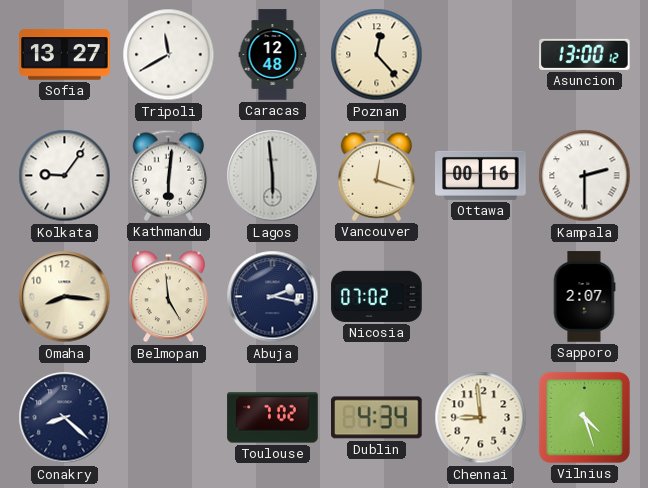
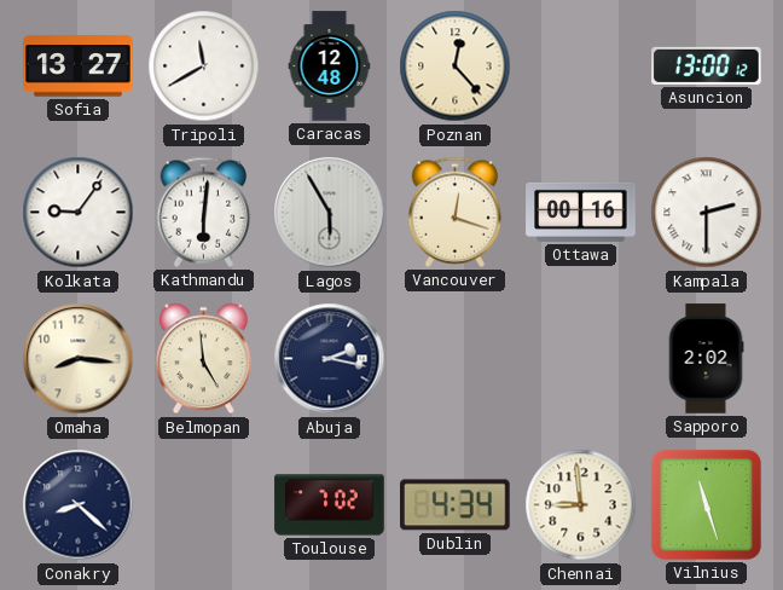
Lagos: 5:59 -> 5:55
Nicosia: 07:02 -> none
Sapporo: 2:07 -> 2:02
Vilnius: 4:27 -> 11:27
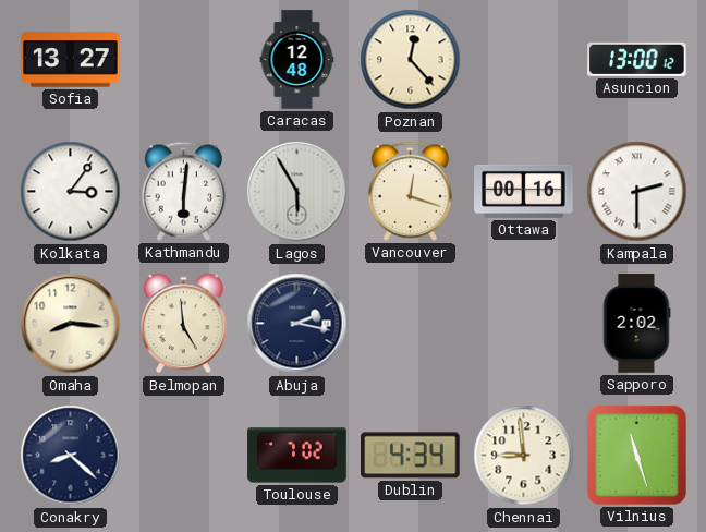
Tripoli: 11:40 -> none
Kolkata: 9:06 -> 3:06
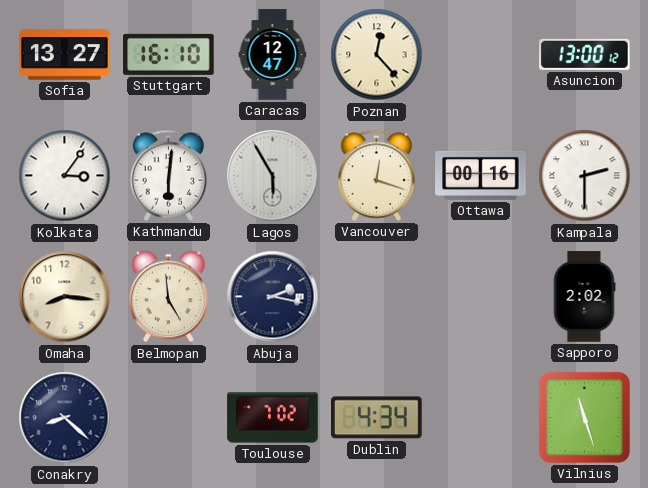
Stuttgart: none -> 16:10
Caracas: 12:48 -> 12:47
Chennai: 8:59 -> none
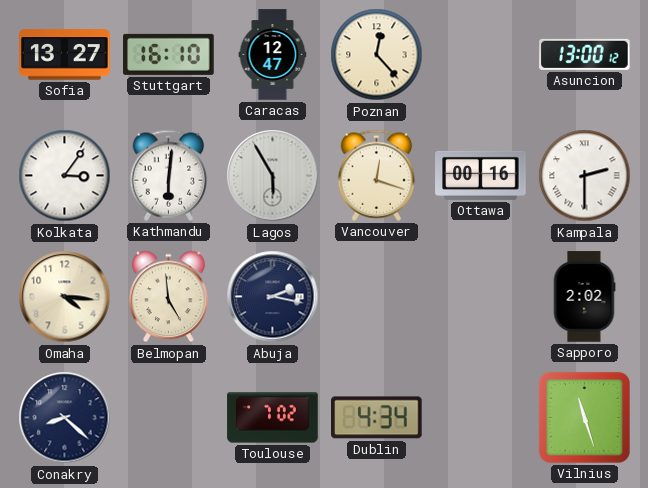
Omaha: 8:16 -> 4:16
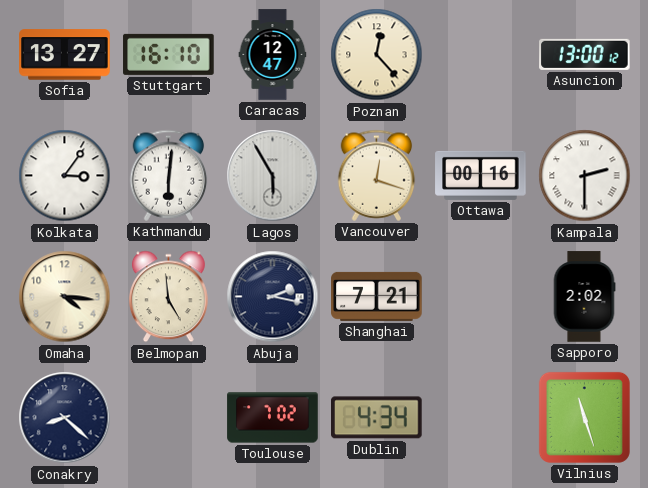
Shanghai: none -> 7:21
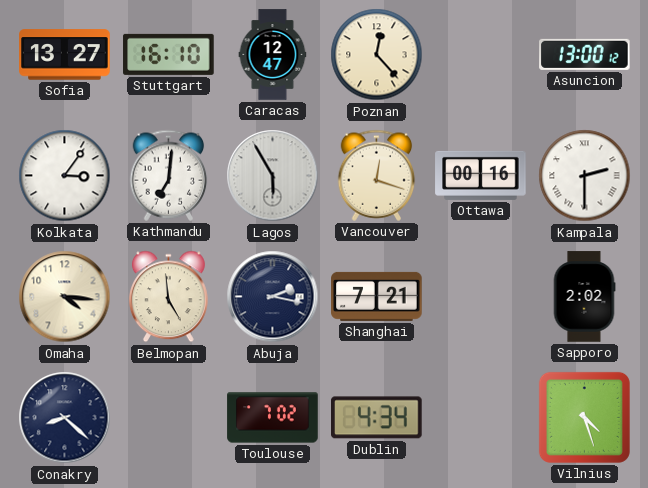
Kathmandu: 6:01 -> 7:01
Vilnius: 11:27 -> 4:27
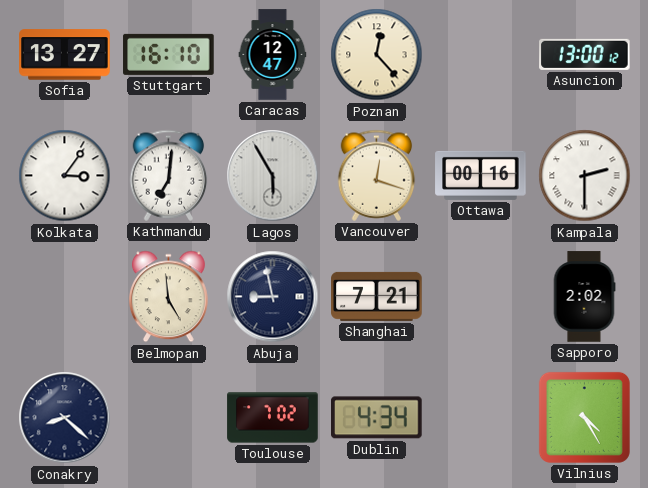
Omaha: 4:16 -> none
Abuja: 2:17 -> 8:58
Vilnius: 4:27 -> 4:25
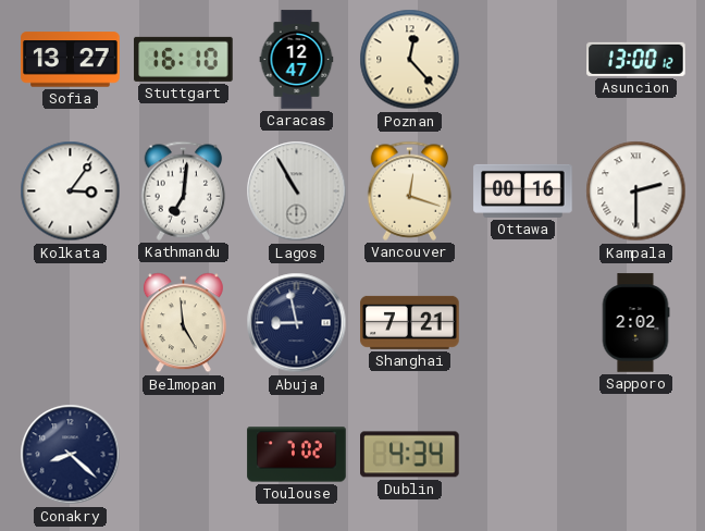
Lagos: 5:55 -> 10:55
Vilnius: 4:25 -> none
